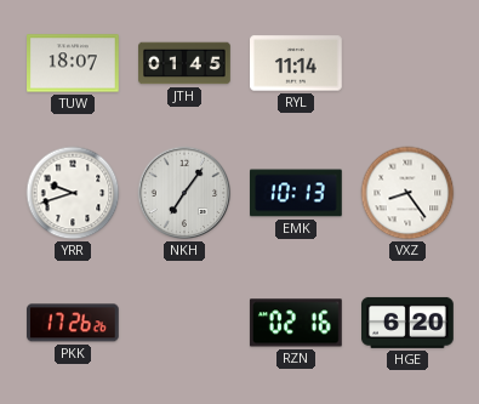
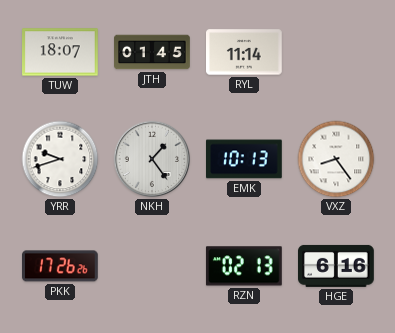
NKH: 7:06 -> 1:24
RZN: 02:16 -> 02:13
HGE: 6:20 -> 6:16
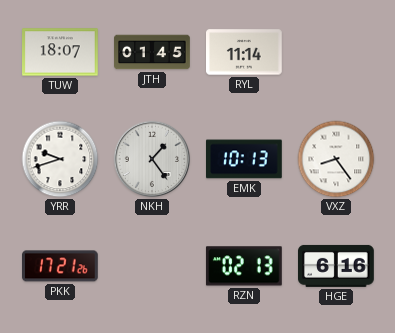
PKK: 17:26 -> 17:21
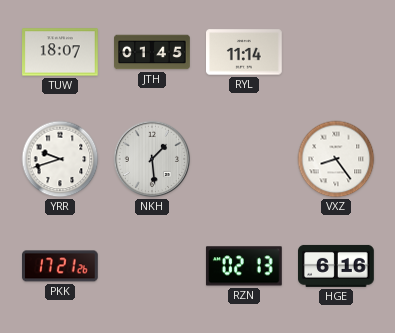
NKH: 1:24 -> 1:29
EMK: 10:13 -> none
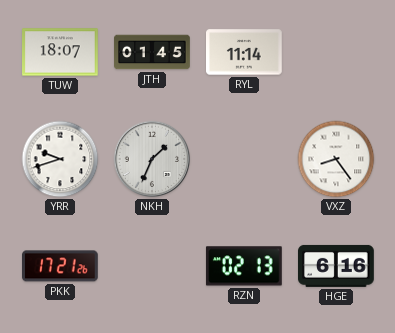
NKH: 1:29 -> 1:34
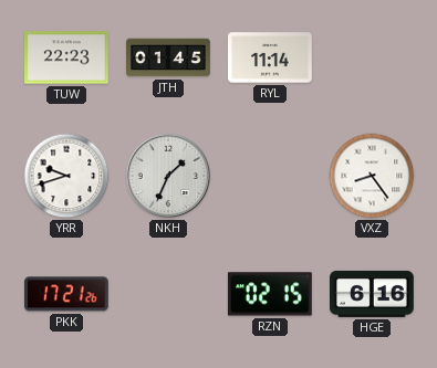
TUW: 18:07 -> 22:23
RZN: 02:13 -> 02:15
